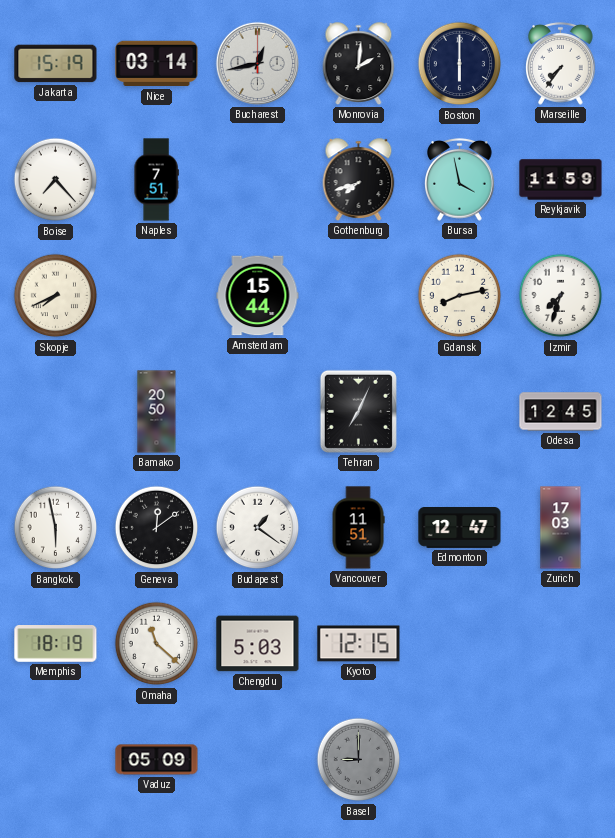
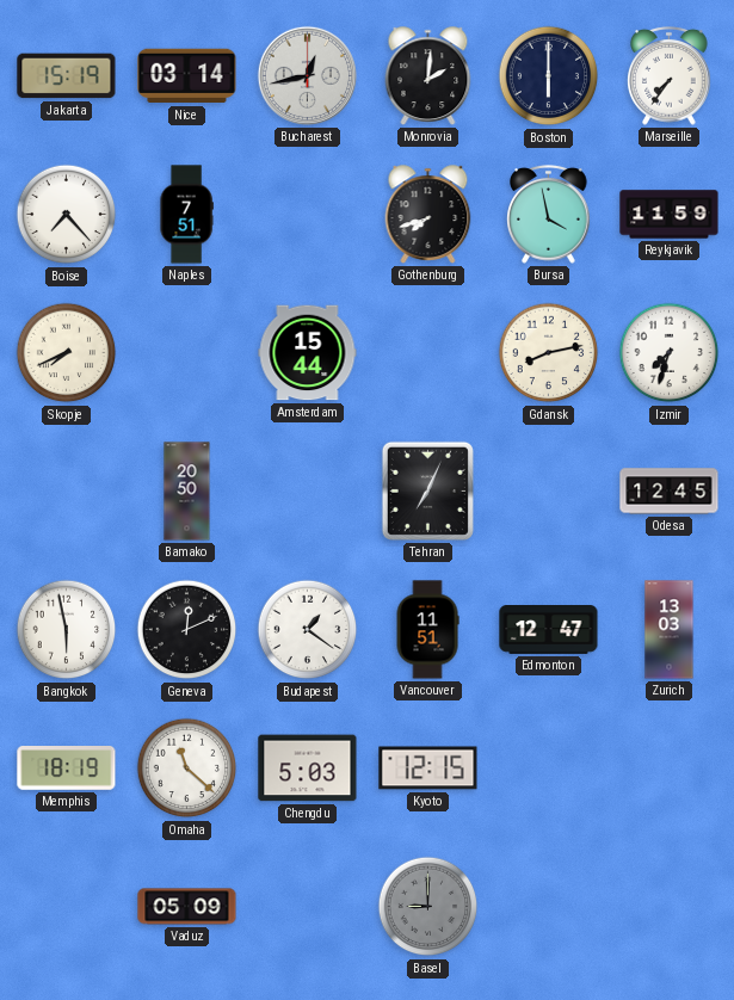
Geneva: 12:09 -> 12:11
Zurich: 17:03 -> 13:03
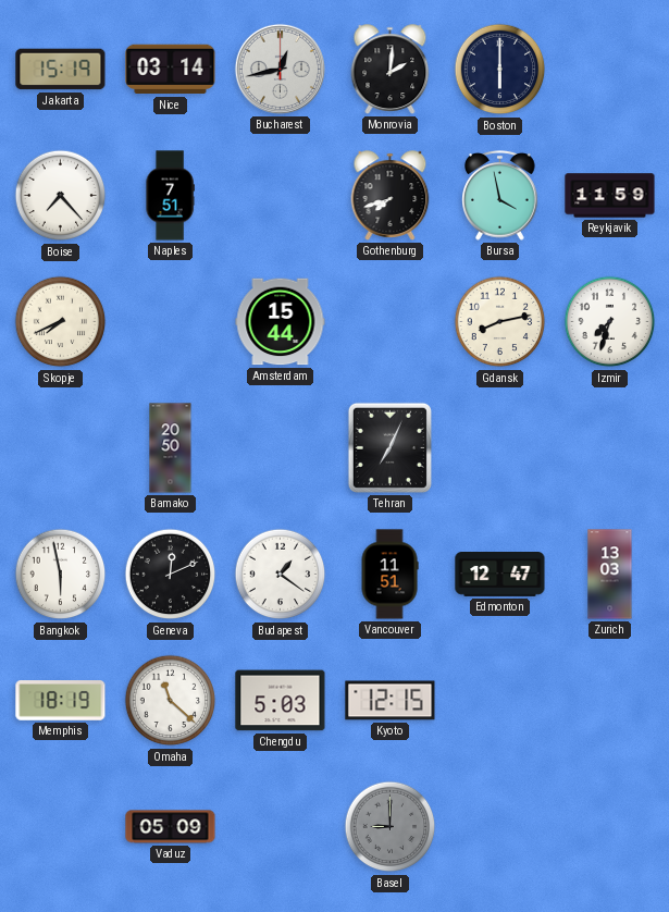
Marseille: 7:36 -> none
Odesa: 12:45 -> none
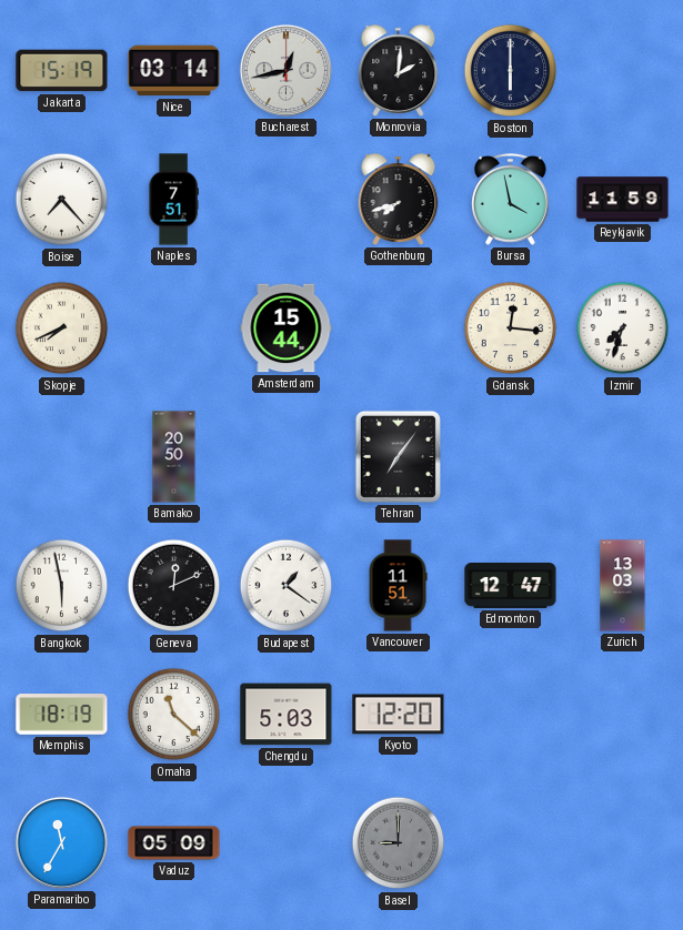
Gdansk: 8:13 -> 12:16
Tehran: 7:04 -> 7:06
Kyoto: 12:15 -> 12:20
Paramaribo: none -> 11:35
